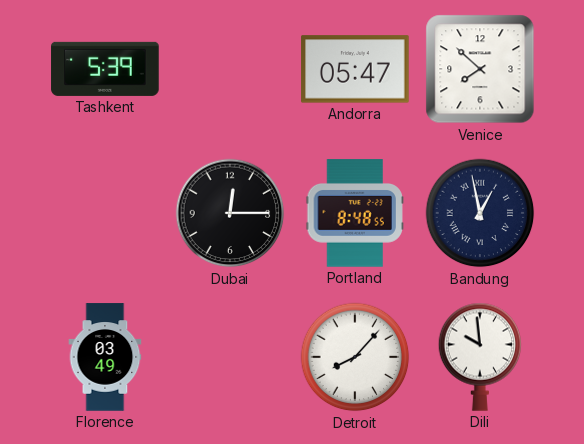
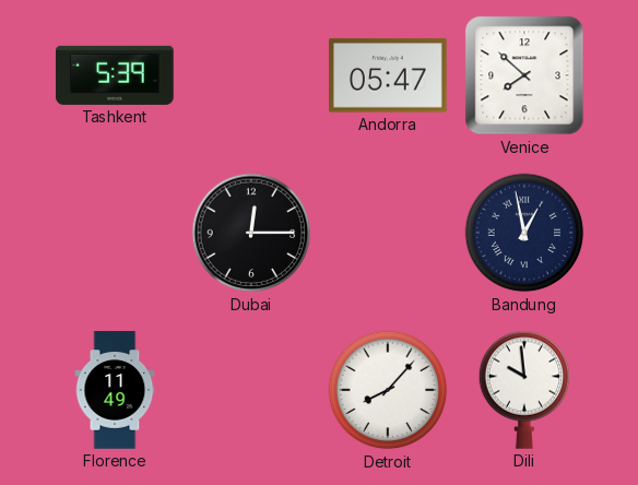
Portland: 8:48 -> none
Florence: 03:49 -> 11:49
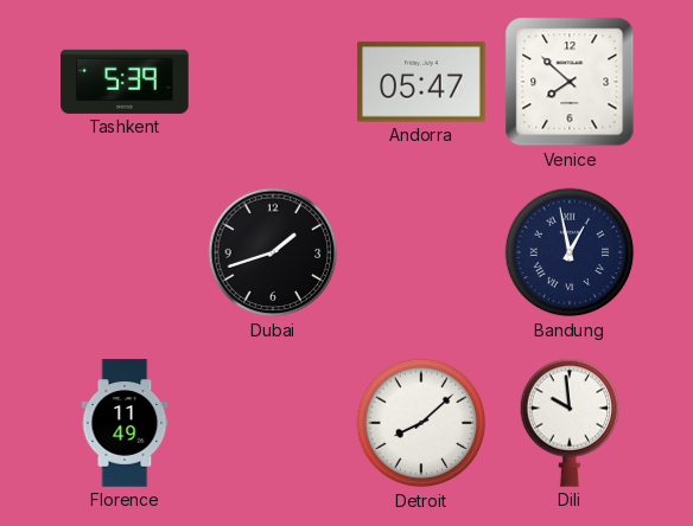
Dubai: 12:15 -> 1:42
Detroit: 8:07 -> 8:08
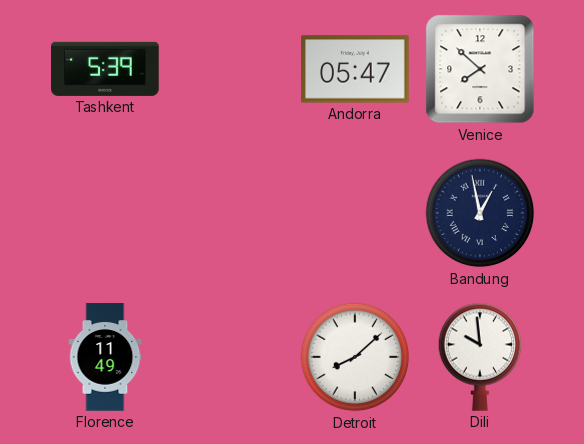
Dubai: 1:42 -> none
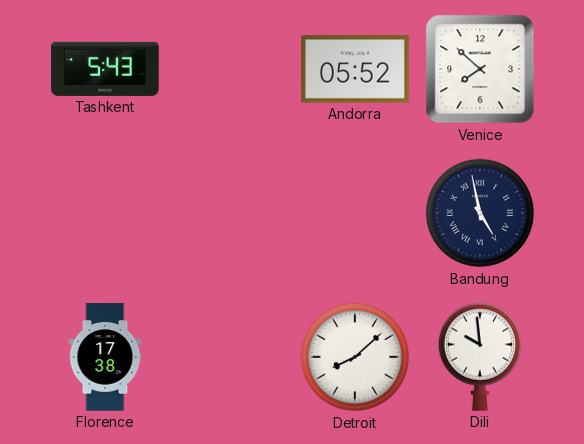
Tashkent: 5:39 -> 5:43
Andorra: 05:47 -> 05:52
Bandung: 12:58 -> 4:58
Florence: 11:49 -> 17:38
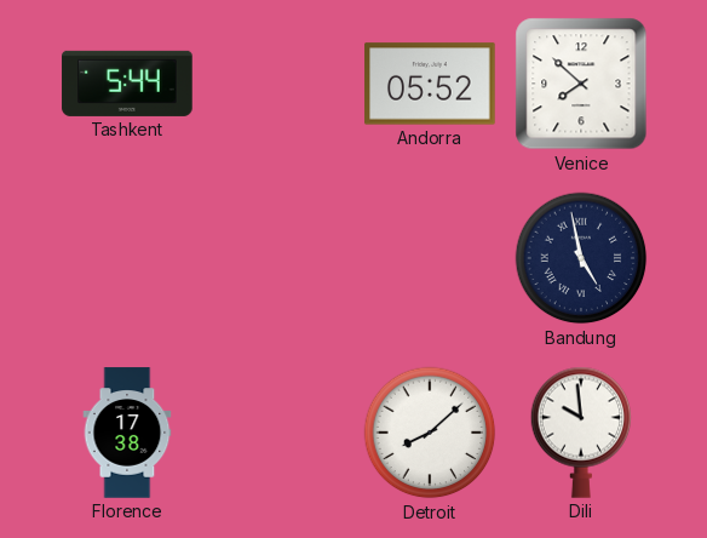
Tashkent: 5:43 -> 5:44
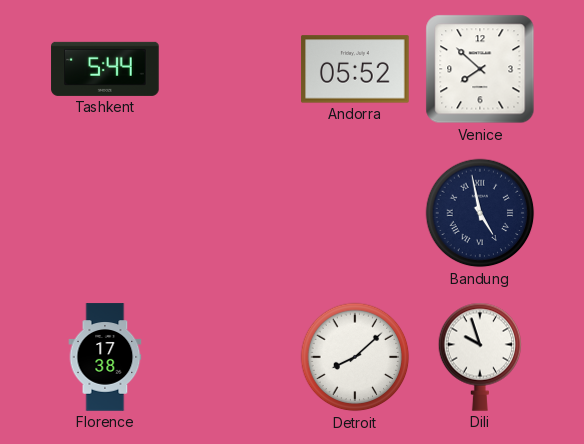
Dili: 9:59 -> 9:57
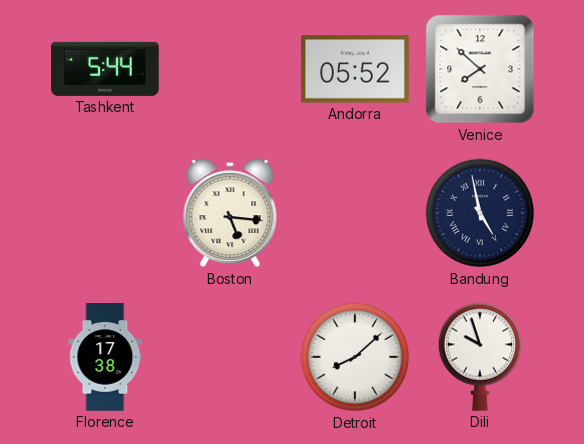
Boston: none -> 5:16
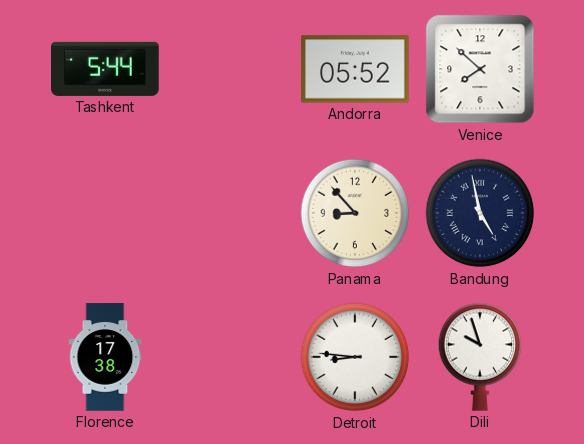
Boston: 5:16 -> none
Panama: none -> 8:53
Detroit: 8:08 -> 8:46
